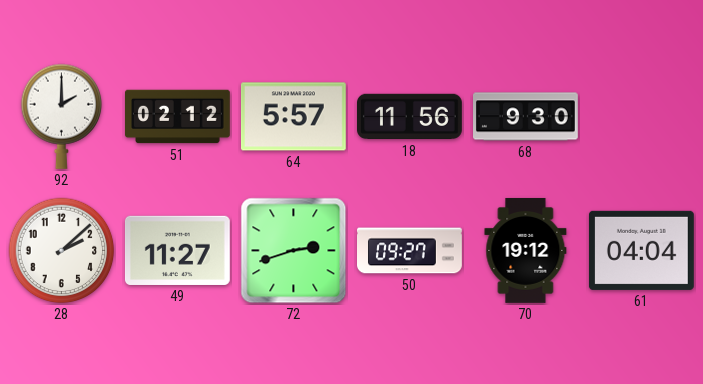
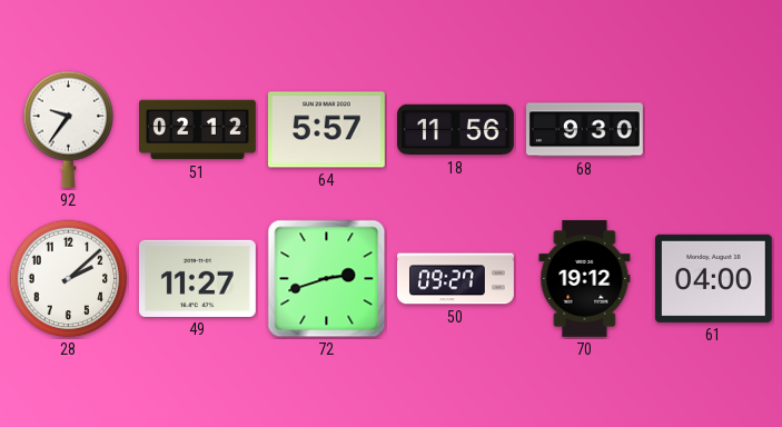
92: 2:00 -> 9:36
61: 04:04 -> 04:00
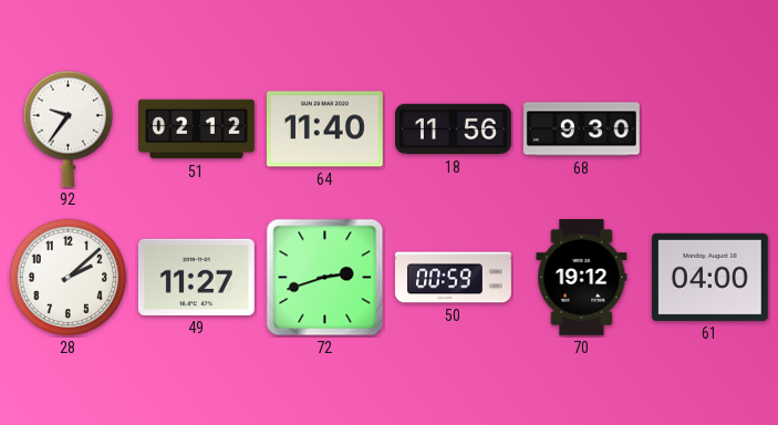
64: 5:57 -> 11:40
50: 09:27 -> 00:59
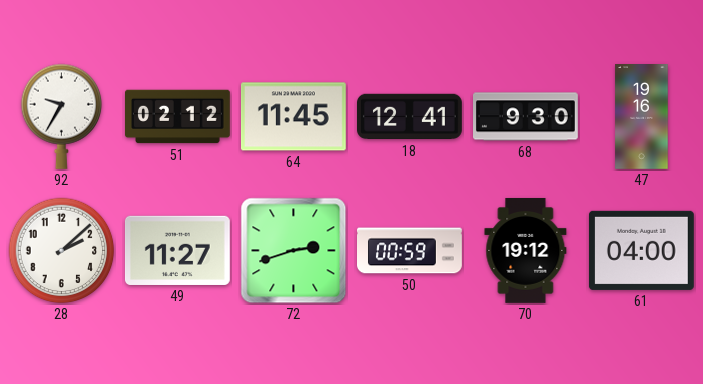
92: 9:36 -> 9:35
64: 11:40 -> 11:45
18: 11:56 -> 12:41
47: none -> 19:16
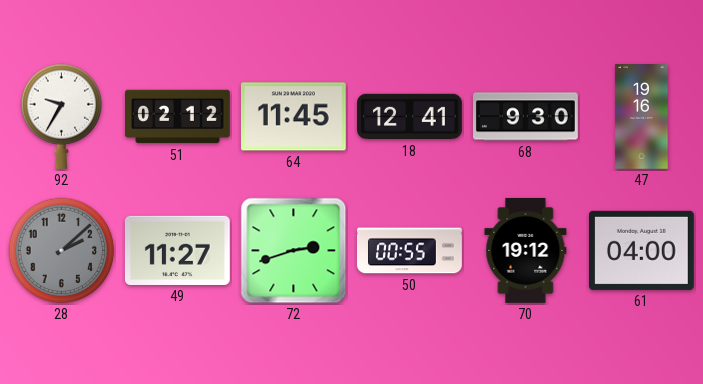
28 dial: white -> grey
50: 00:59 -> 00:55
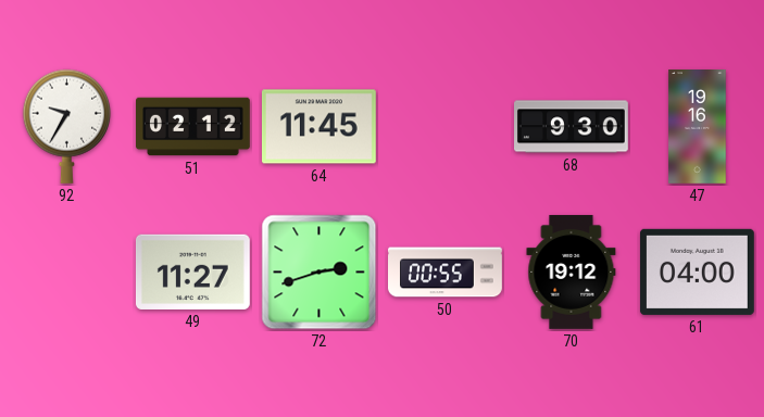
18: 12:41 -> none
28: 2:08 -> none
